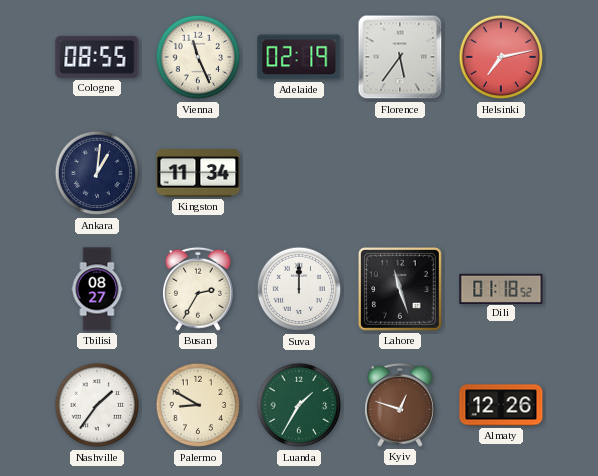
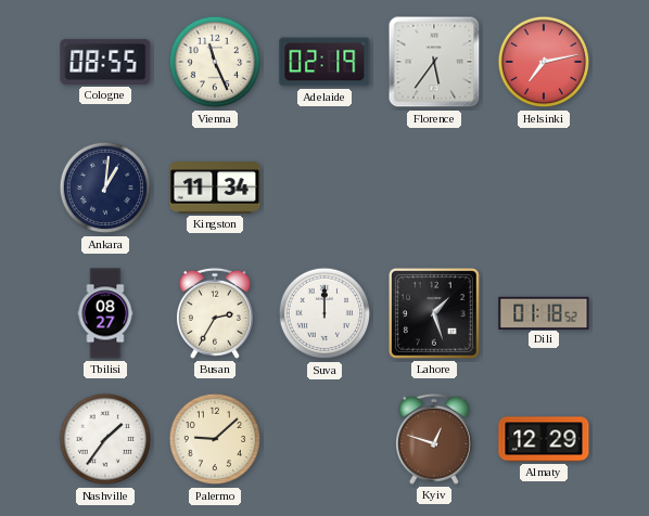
Lahore: 11:27 -> 1:27
Palermo: 8:50 -> 9:08
Luanda: 1:35 -> none
Almaty: 12:26 -> 12:29
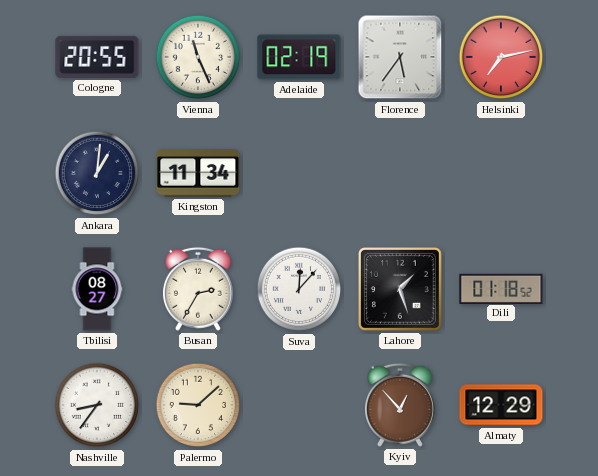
Cologne: 08:55 -> 20:55
Suva: 12:00 -> 12:07
Nashville: 1:36 -> 8:36
Kyiv: 12:48 -> 12:53
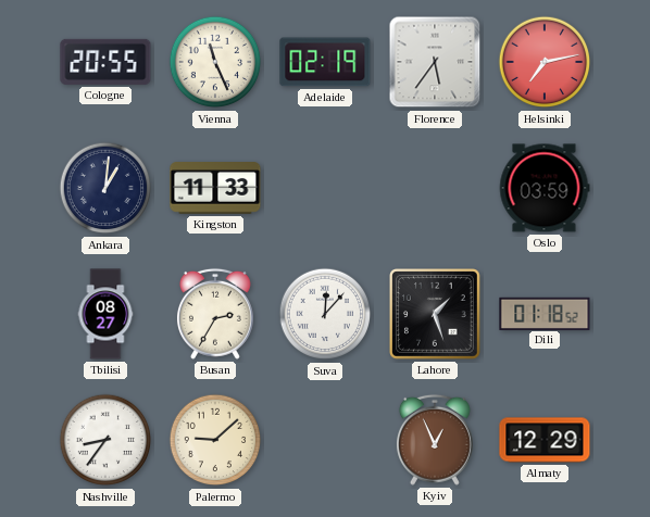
Kingston: 11:34 -> 11:33
Oslo: none -> 03:59
Kyiv: 12:53 -> 12:56
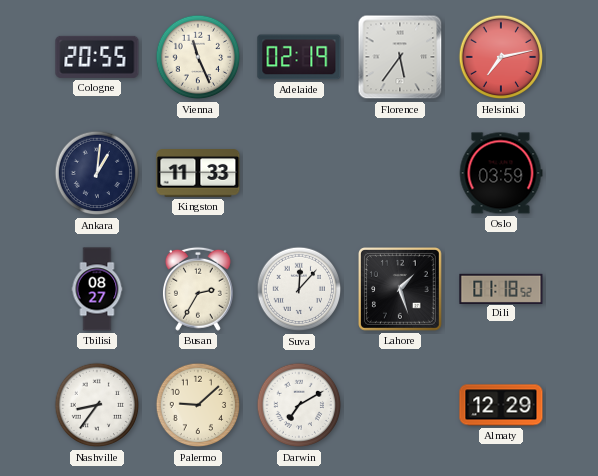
Darwin: none -> 7:10
Kyiv: 12:56 -> none
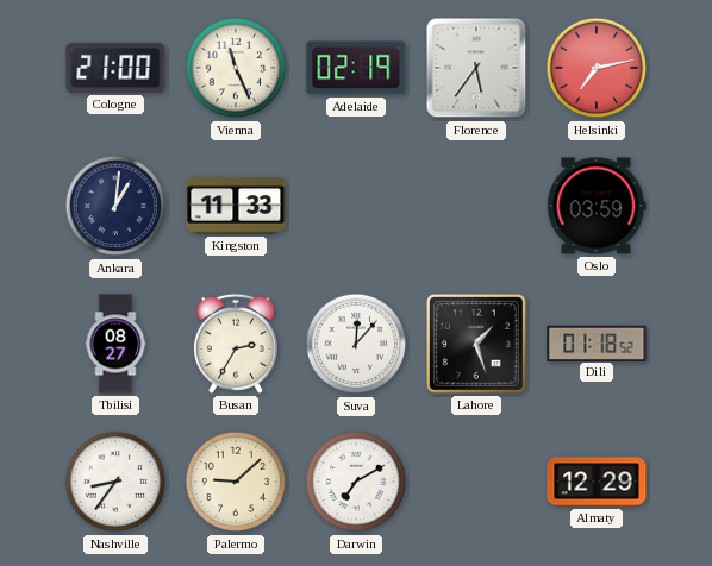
Cologne: 20:55 -> 21:00
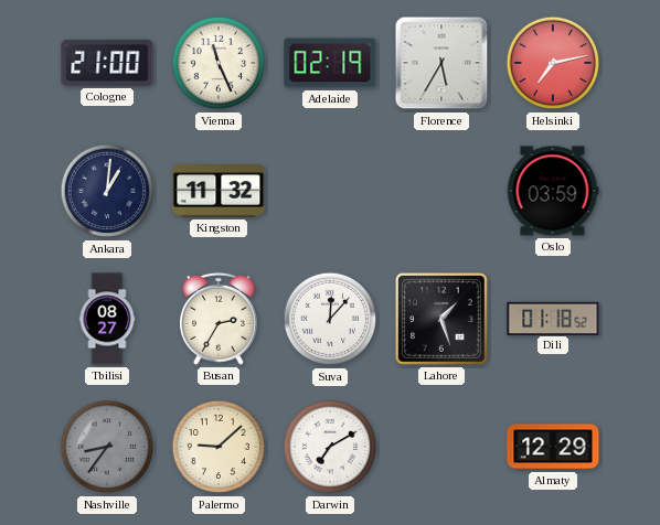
Florence: 5:36 -> 5:35
Kingston: 11:33 -> 11:32
Nashville dial: white -> grey
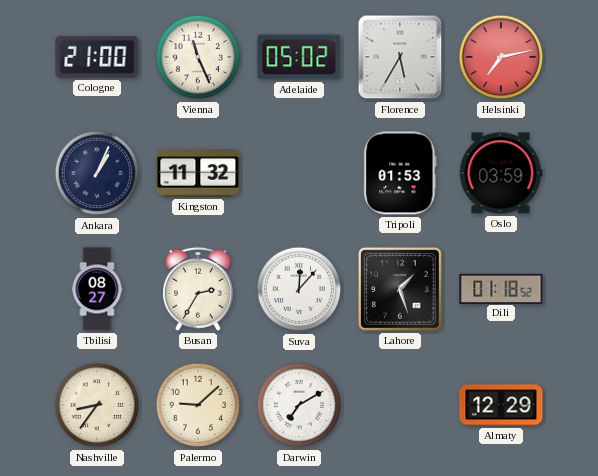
Adelaide: 02:19 -> 05:02
Ankara: 1:01 -> 1:04
Tripoli: none -> 01:53
Nashville dial: grey -> cream
